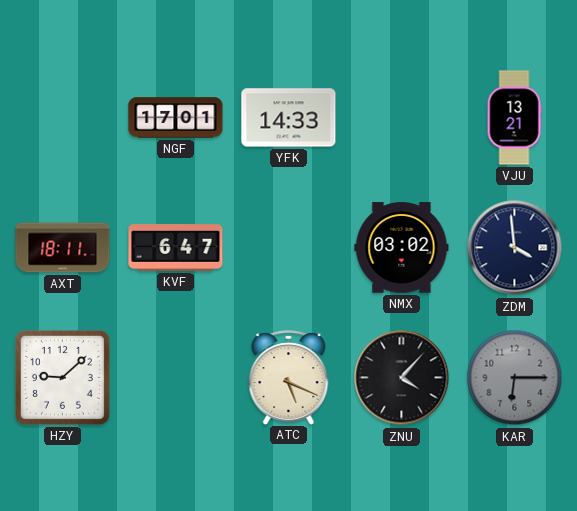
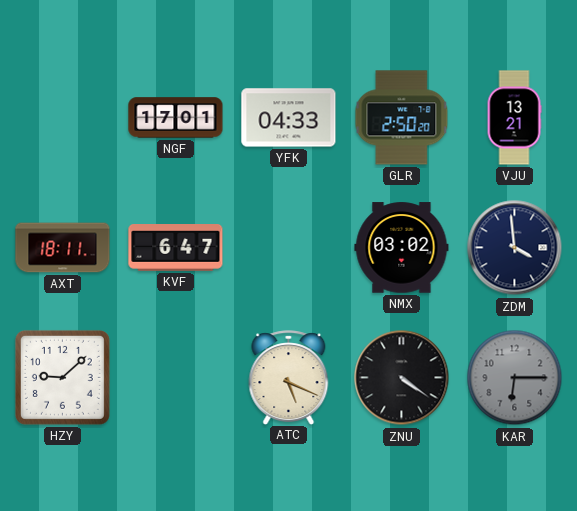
YFK: 14:33 -> 04:33
GLR: none -> 2:50
ZNU: 4:07 -> 4:21
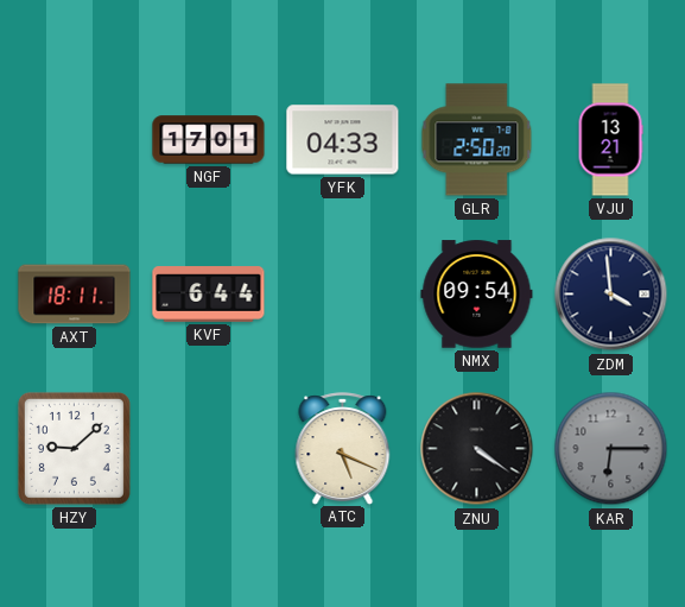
KVF: 6:47 -> 6:44
NMX: 03:02 -> 09:54
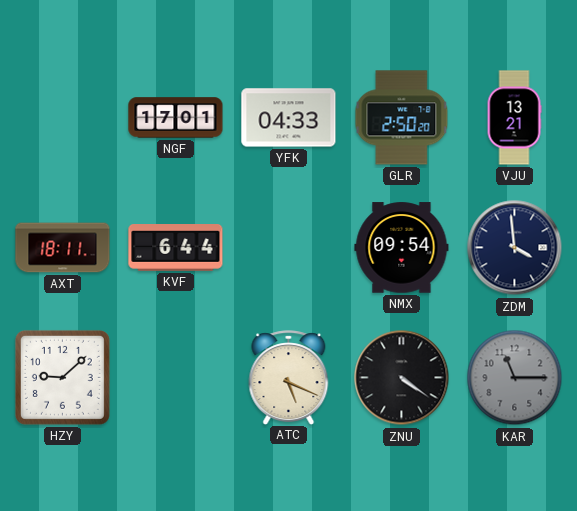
KAR: 6:15 -> 11:15
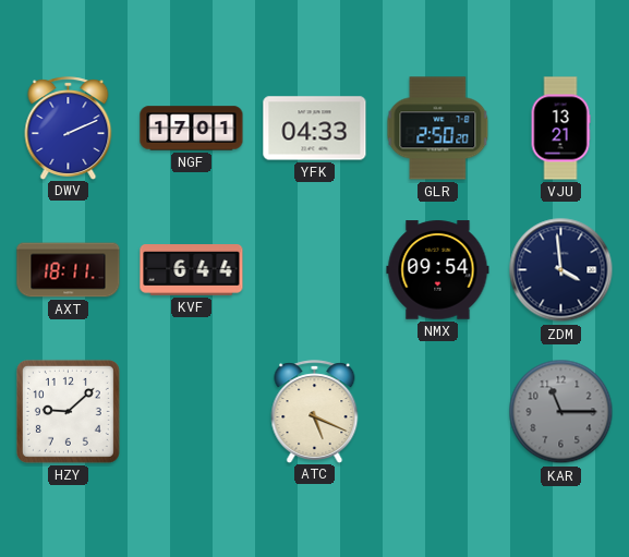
DWV: none -> 2:11
ZNU: 4:21 -> none
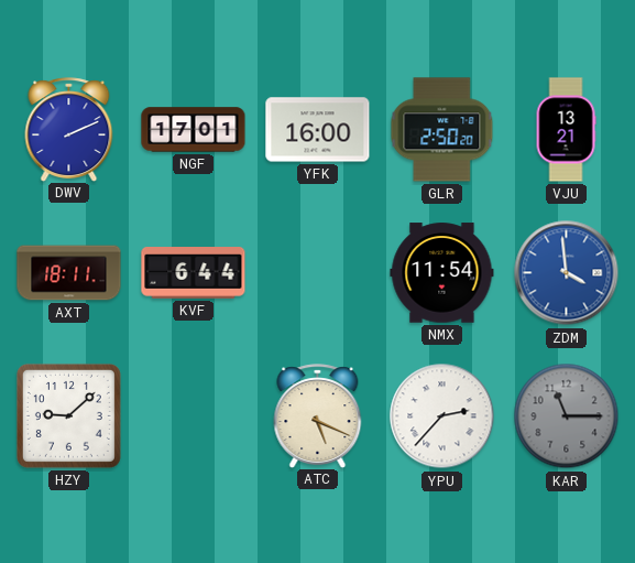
YFK: 04:33 -> 16:00
NMX: 09:54 -> 11:54
ZDM dial: navy -> blue
YPU: none -> 2:37
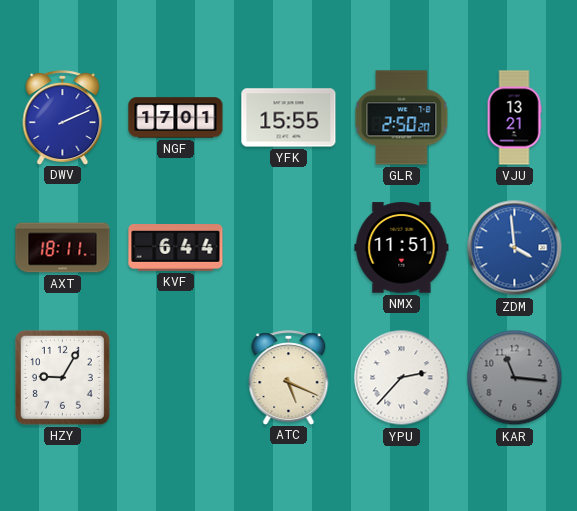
YFK: 16:00 -> 15:55
NMX: 11:54 -> 11:51
HZY: 9:08 -> 9:05
KAR: 11:15 -> 11:16
